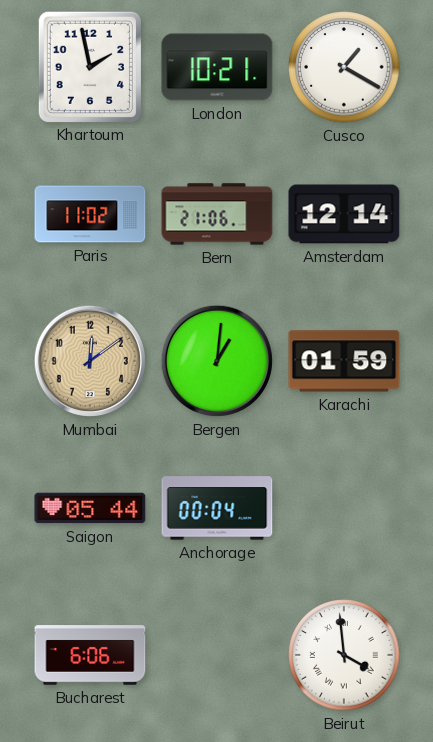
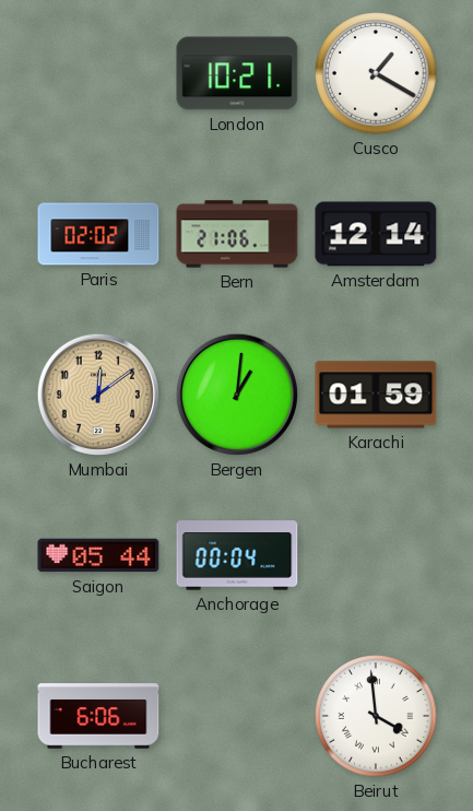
Khartoum: 1:58 -> none
Paris: 11:02 -> 02:02
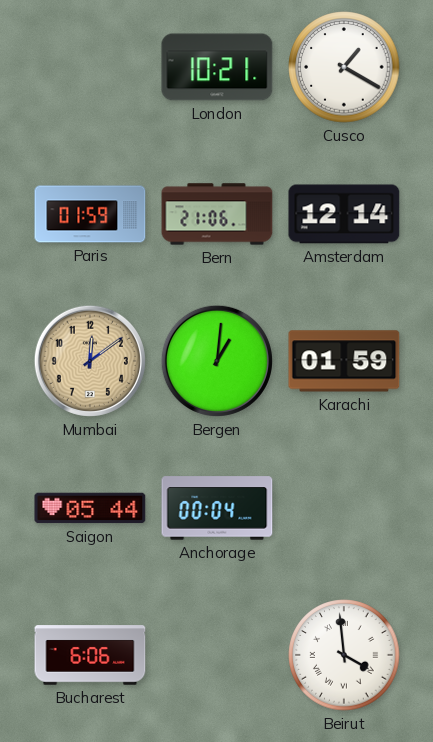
Paris: 02:02 -> 01:59
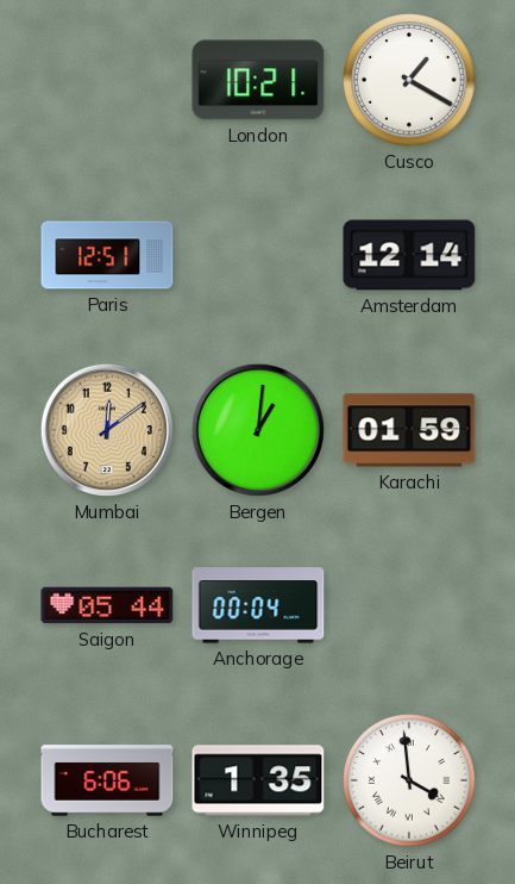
Paris: 01:59 -> 12:51
Bern: 21:06 -> none
Winnipeg: none -> 1:35
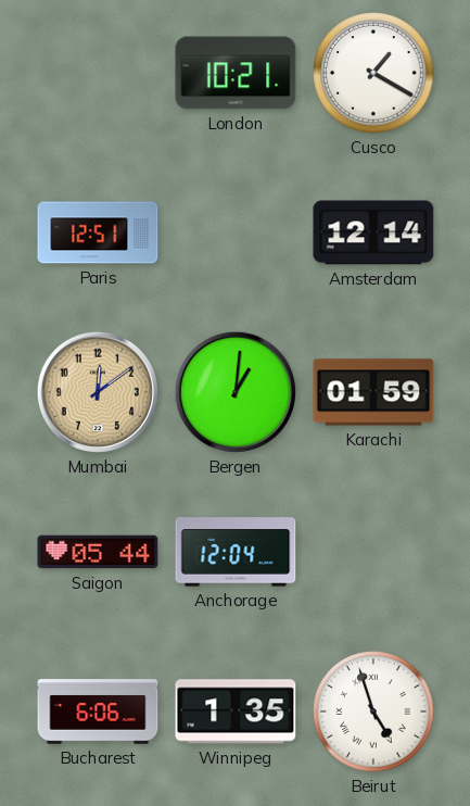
Anchorage: 00:04 -> 12:04
Beirut: 3:59 -> 4:57
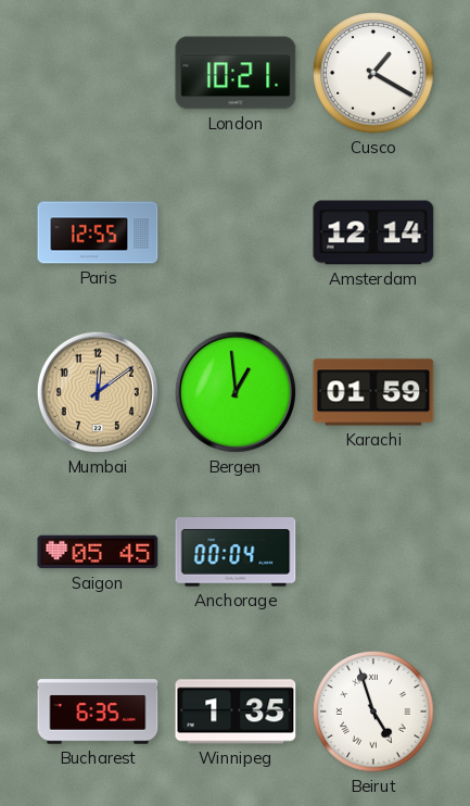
Paris: 12:51 -> 12:55
Bergen: 1:01 -> 12:59
Saigon: 05:44 -> 05:45
Anchorage: 12:04 -> 00:04
Bucharest: 6:06 -> 6:35
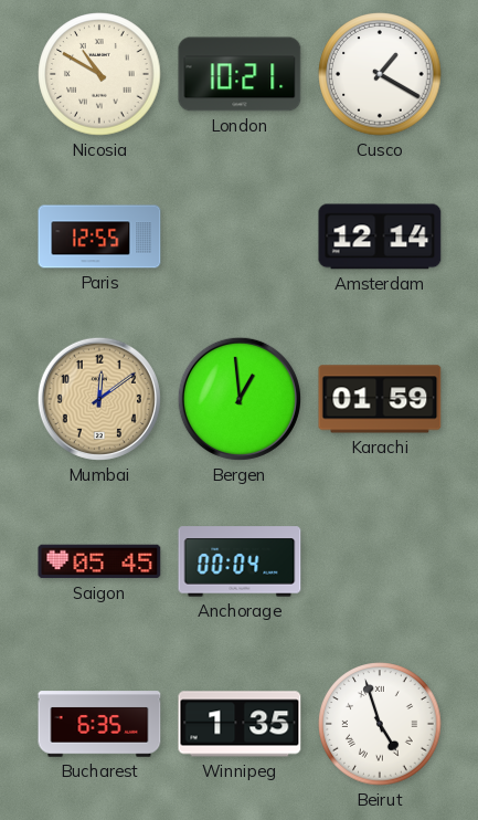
Nicosia: none -> 10:50
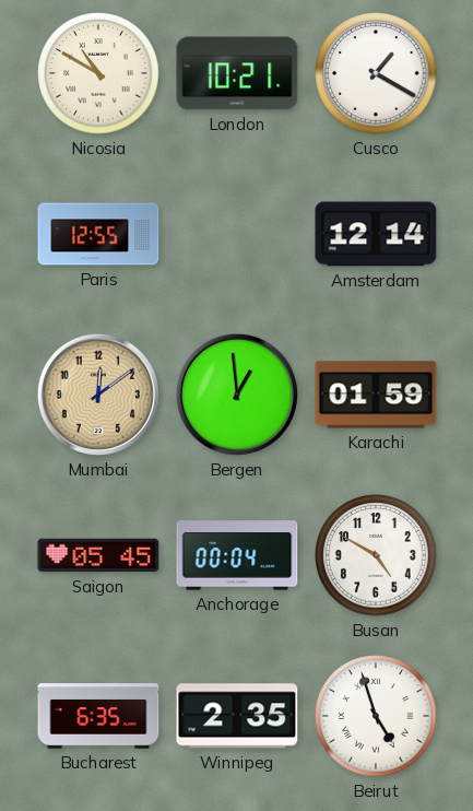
Busan: none -> 4:50
Winnipeg: 1:35 -> 2:35
